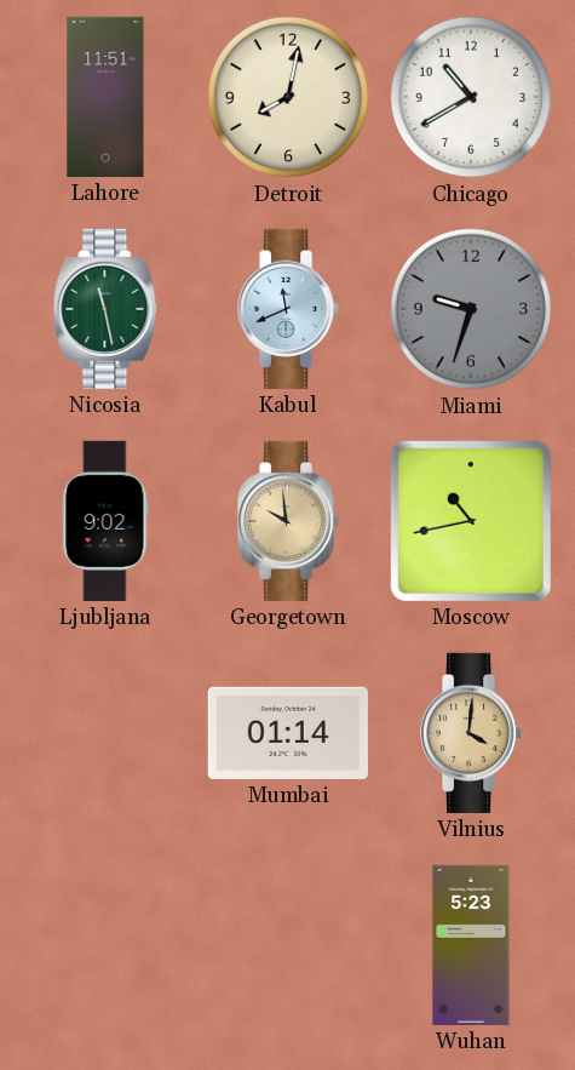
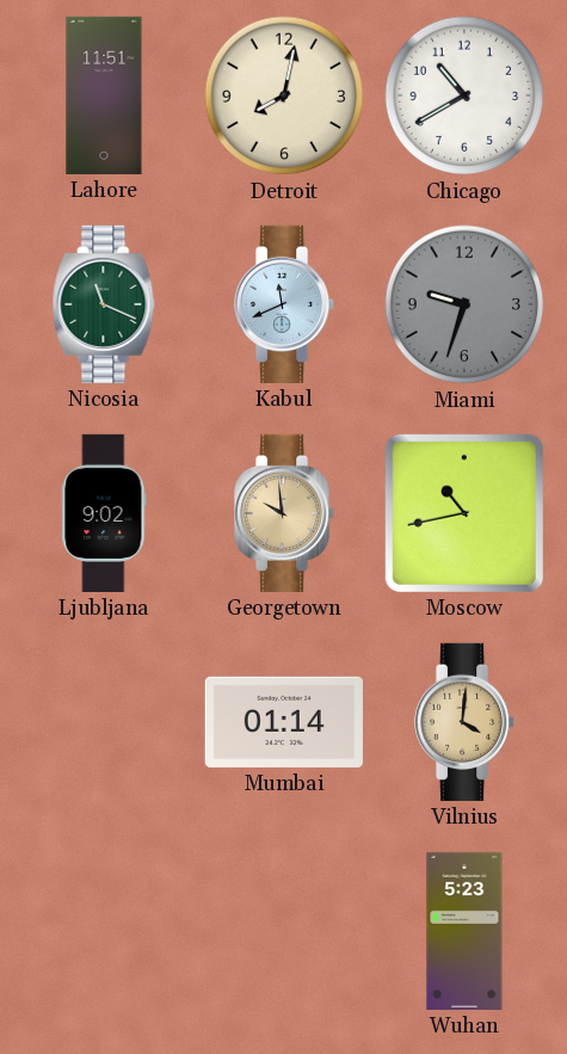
Nicosia: 11:28 -> 11:19
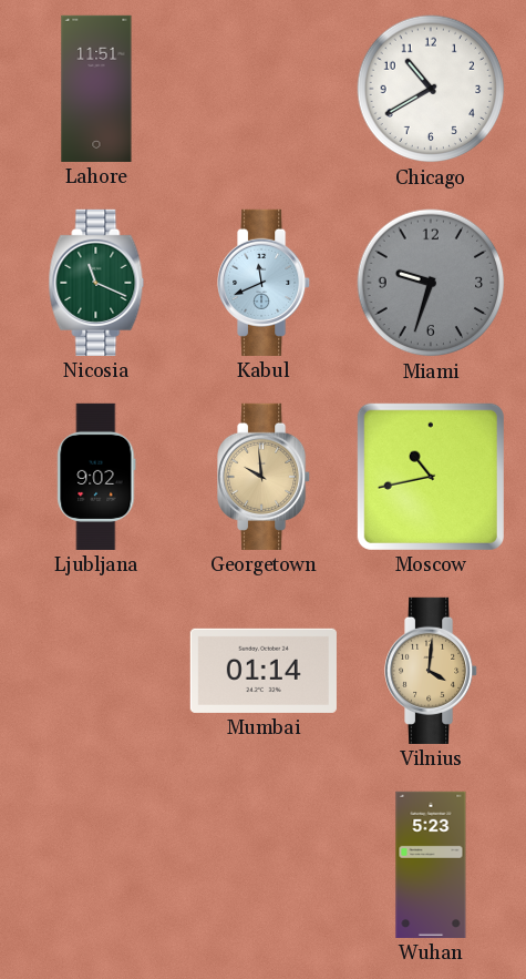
Detroit: 8:02 -> none
